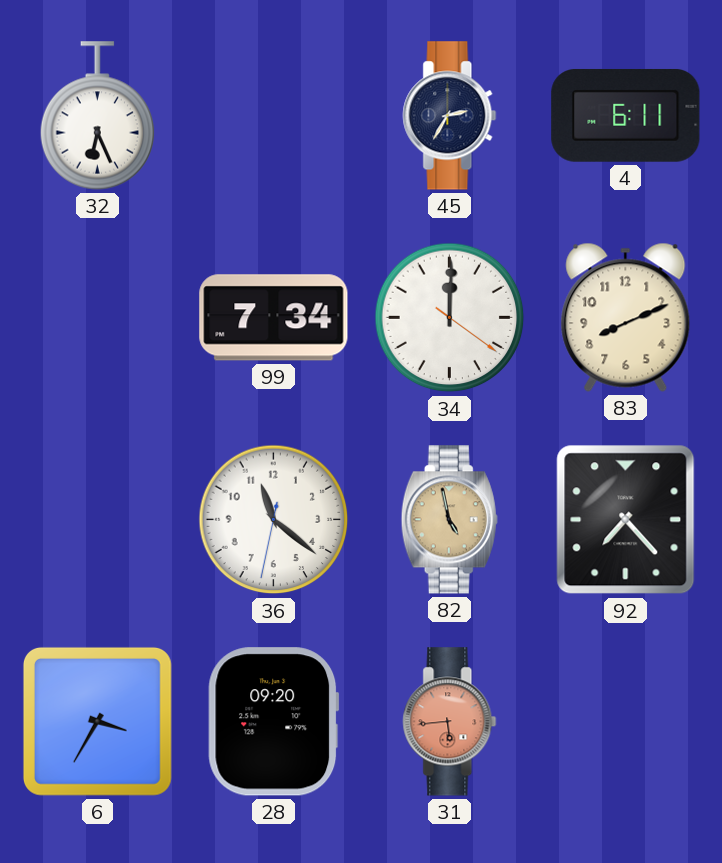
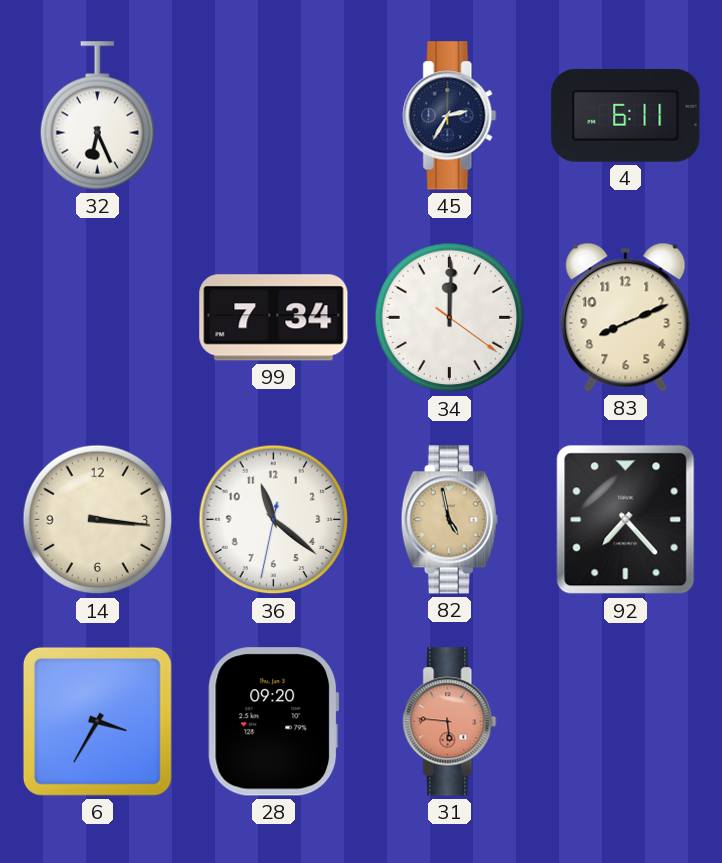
14: none -> 3:16
31: 5:44 -> 5:46
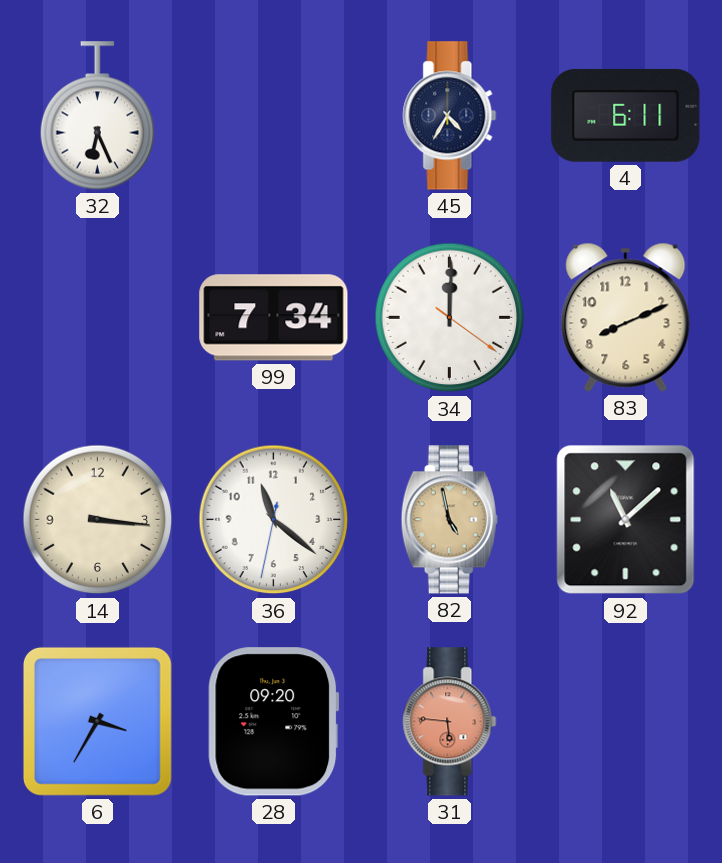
45: 2:35 -> 4:35
92: 7:23 -> 11:08
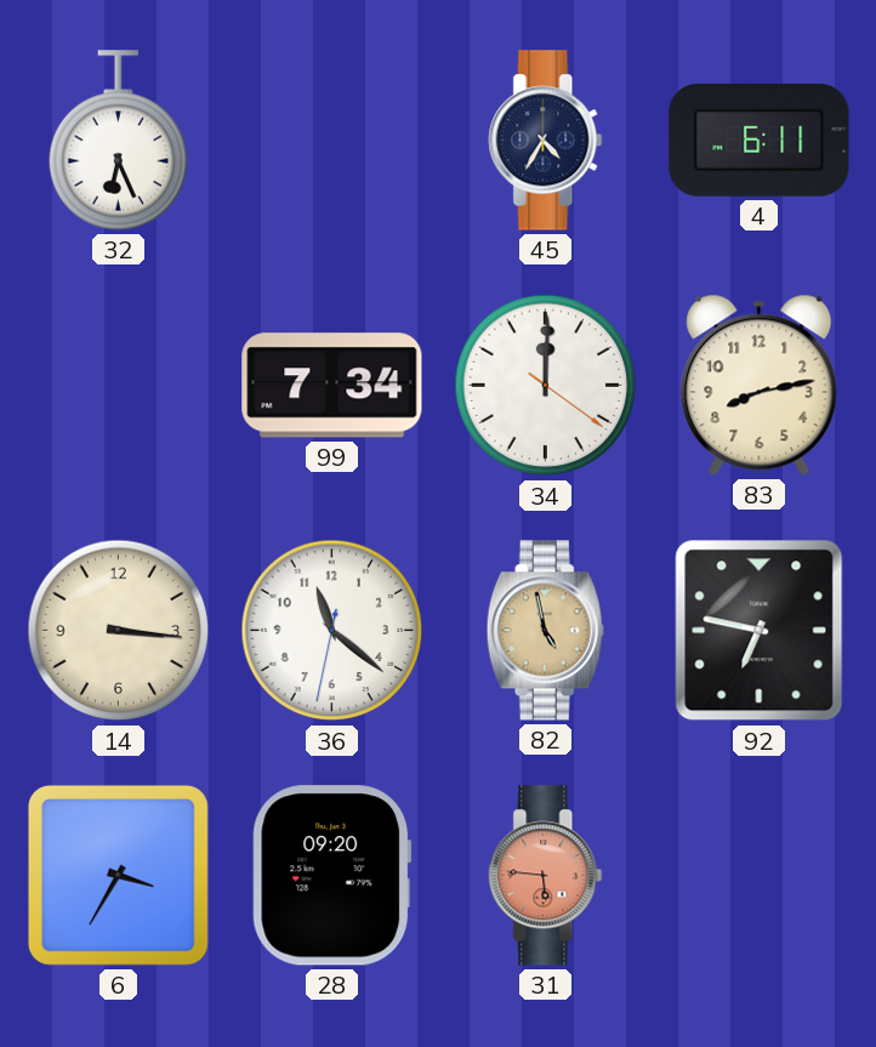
83: 8:11 -> 8:13
92: 11:08 -> 6:47
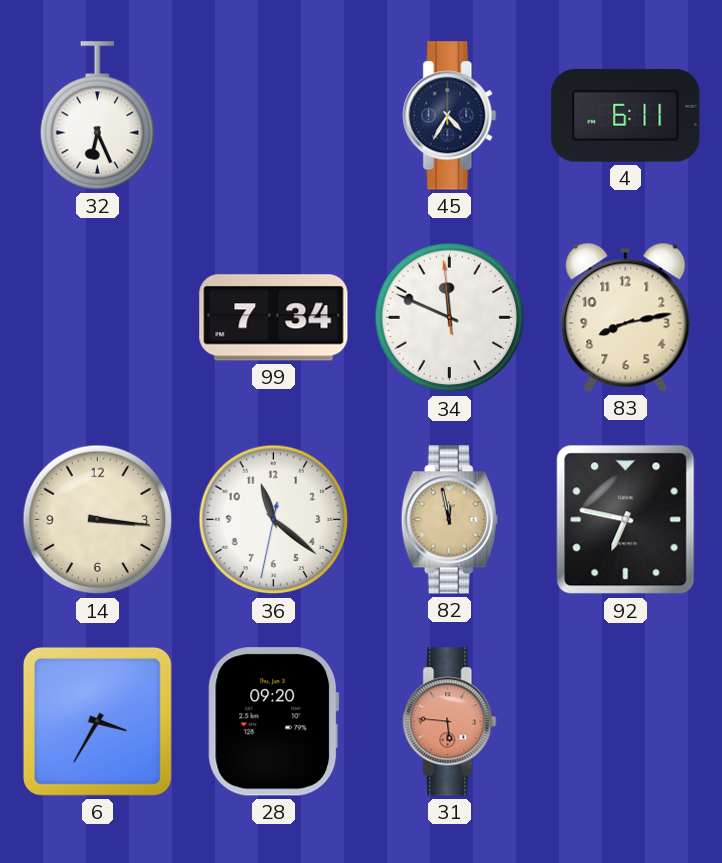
34: 12:00 -> 11:48
82: 4:58 -> 11:58
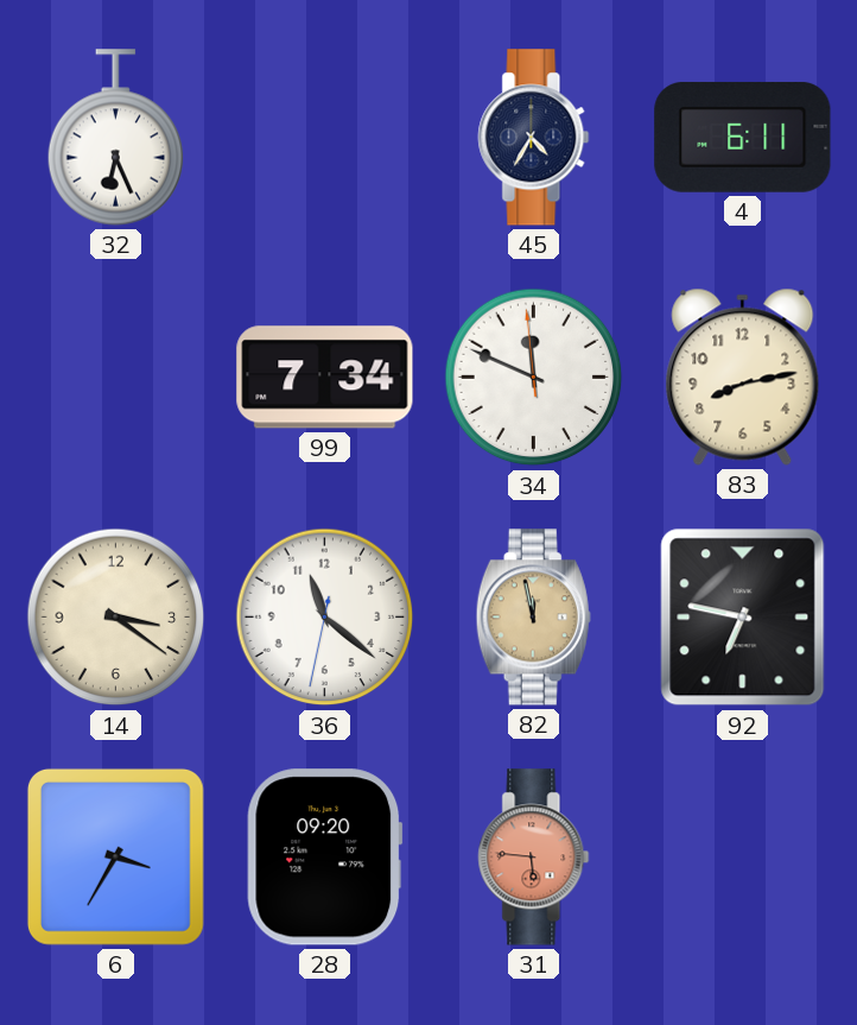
14: 3:16 -> 3:21
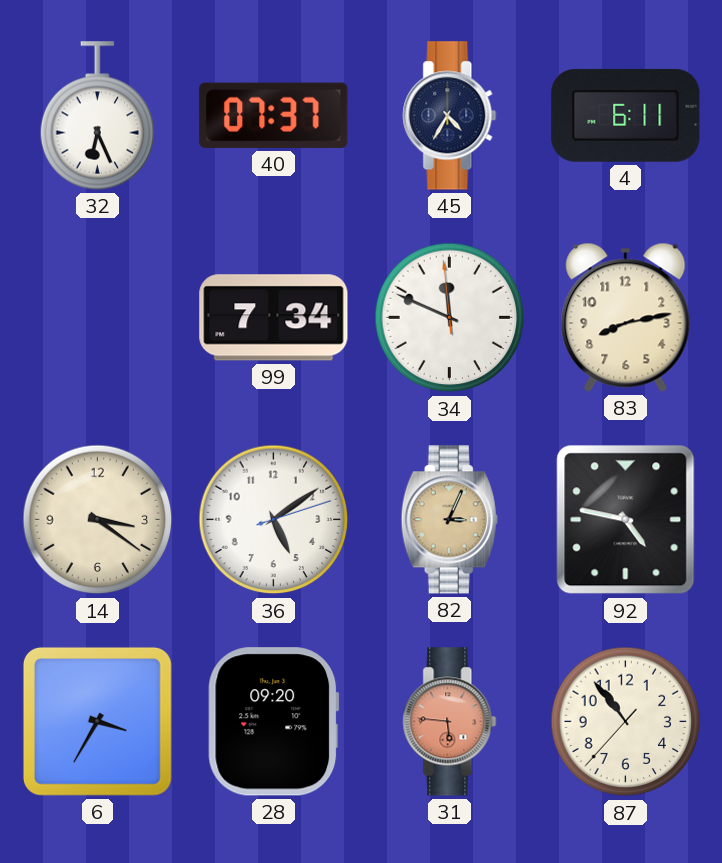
40: none -> 07:37
36: 11:21 -> 5:09
82: 11:58 -> 3:04
92: 6:47 -> 4:47
87: none -> 10:53
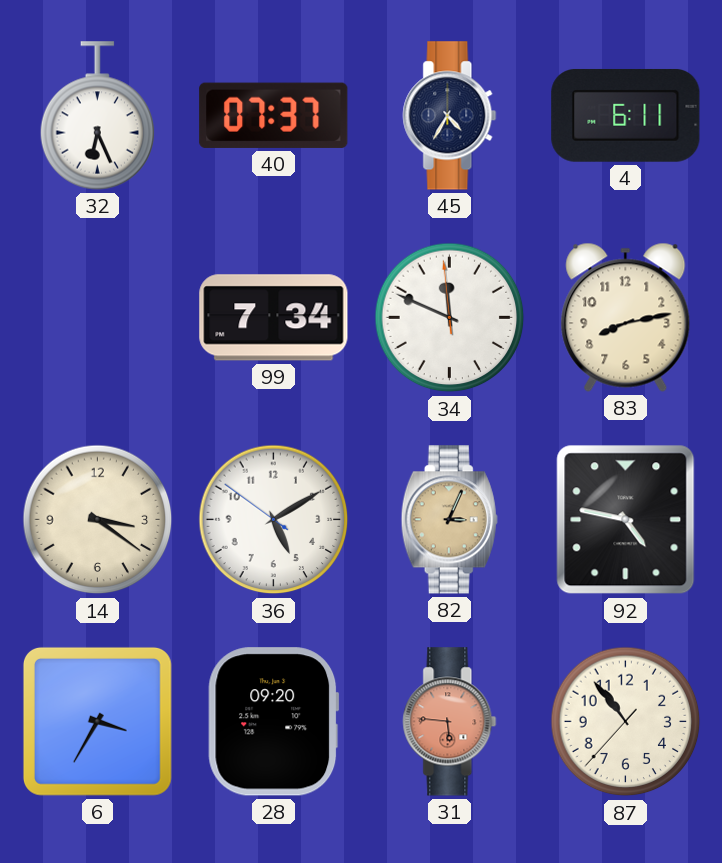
36: 5:09:12 -> 5:09:51
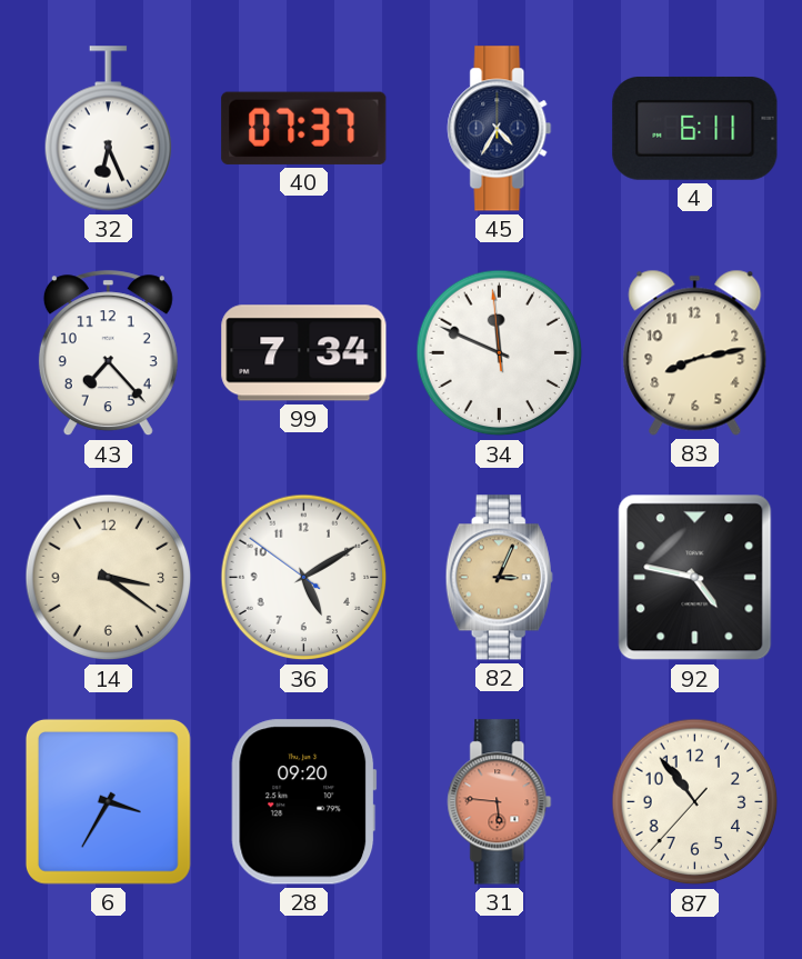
43: none -> 7:23
